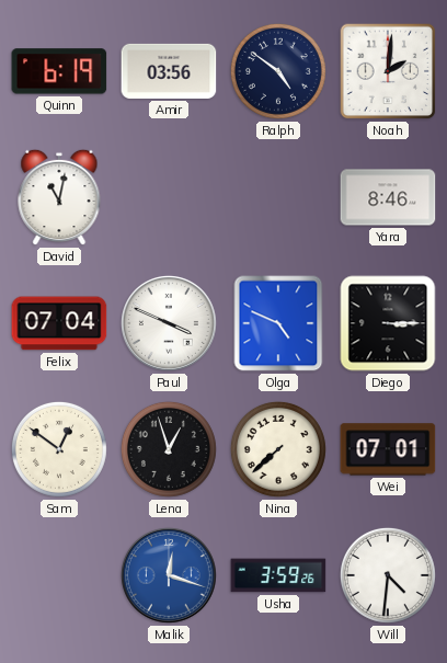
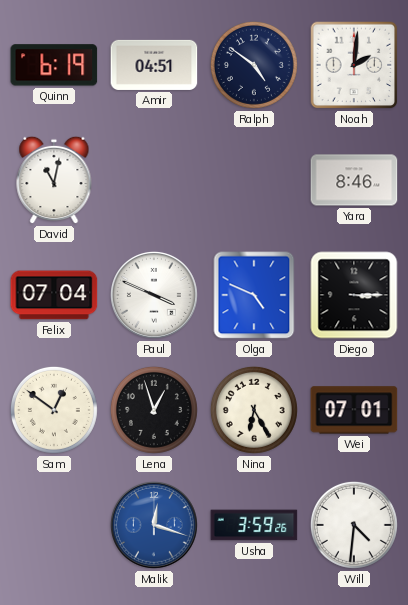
Amir: 03:56 -> 04:51
Nina: 7:38 -> 6:25
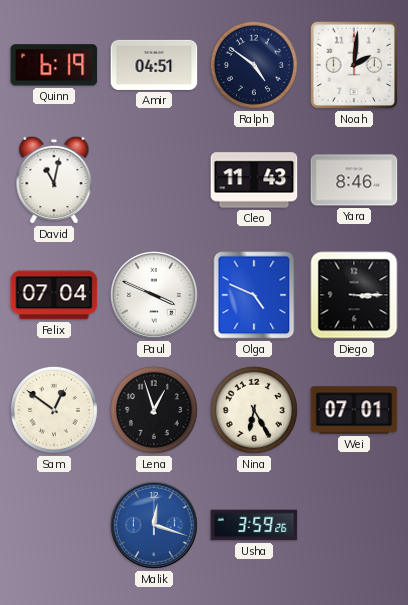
Cleo: none -> 11:43
Will: 4:31 -> none
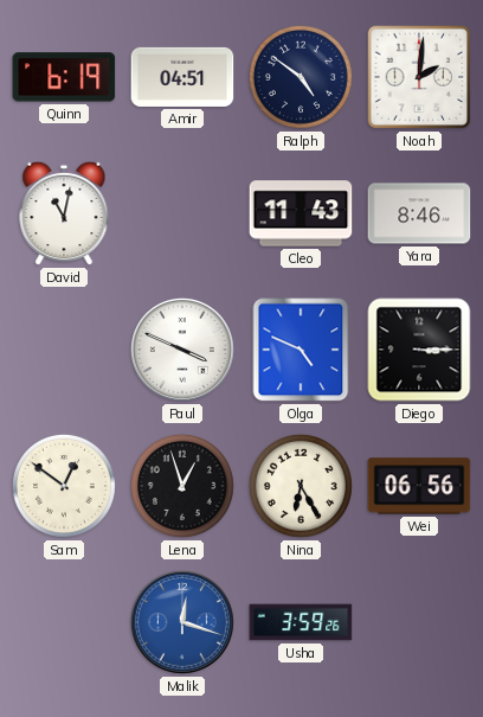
Felix: 07:04 -> none
Wei: 07:01 -> 06:56
